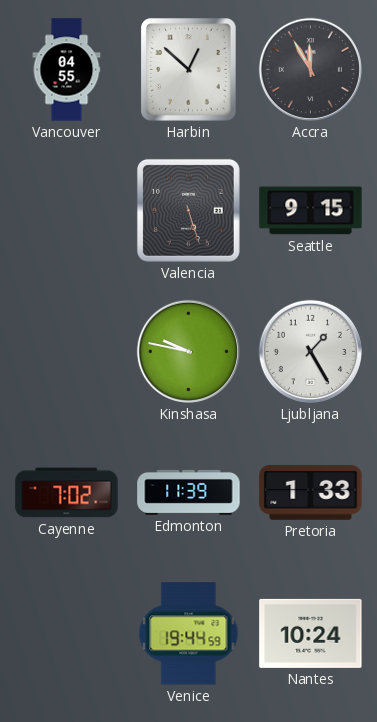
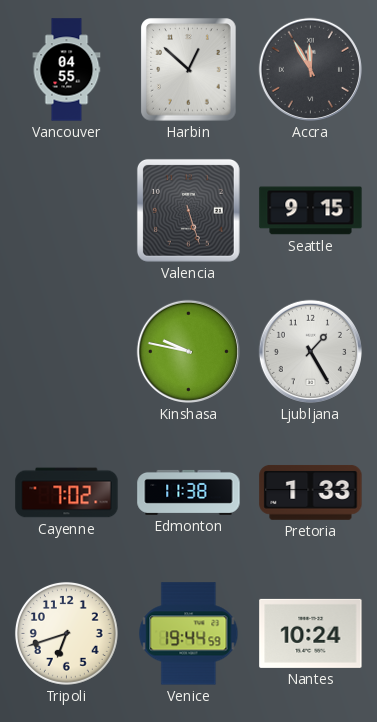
Edmonton: 11:39 -> 11:38
Tripoli: none -> 6:42
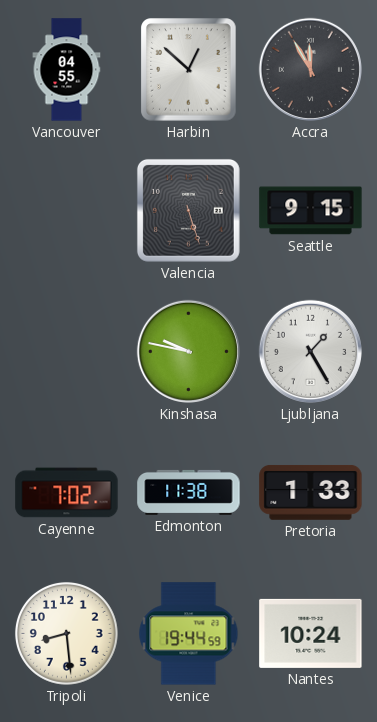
Tripoli: 6:42 -> 8:29
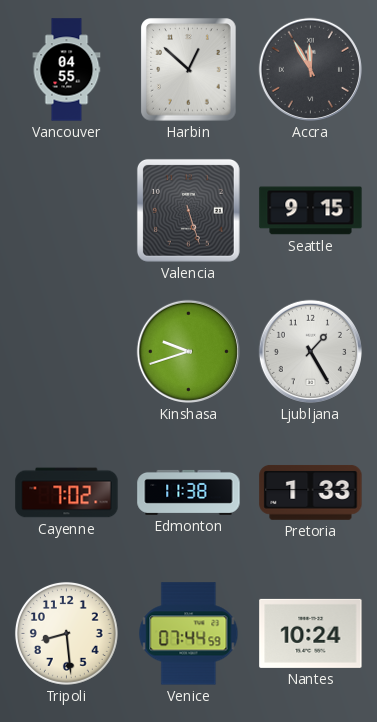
Kinshasa: 9:47 -> 9:42
Venice: 19:44 -> 07:44
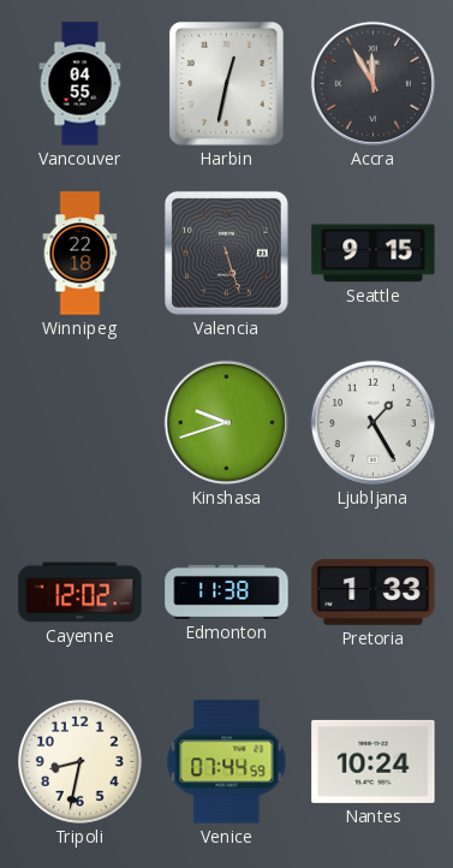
Harbin: 12:52 -> 12:32
Winnipeg: none -> 22:18
Cayenne: 7:02 -> 12:02
Tripoli: 8:29 -> 8:32
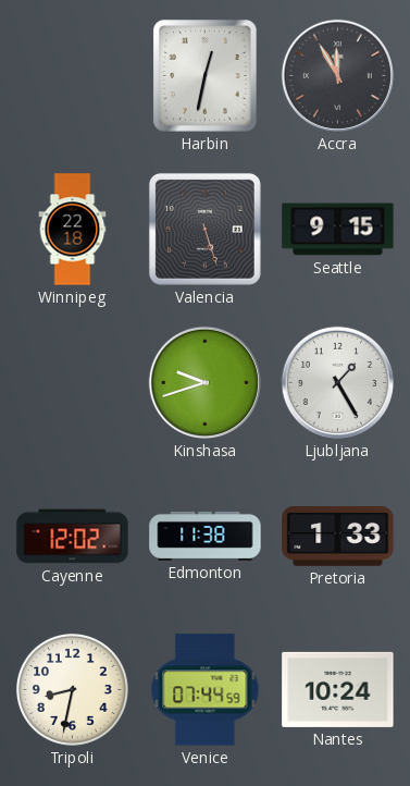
Vancouver: 04:55 -> none
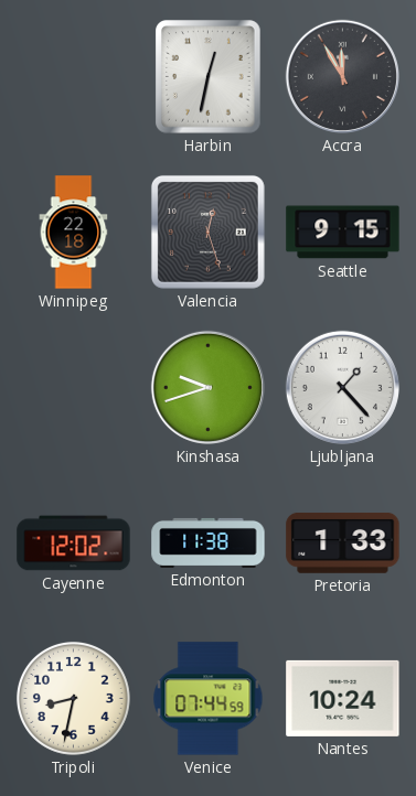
Valencia: 5:27 -> 12:27
Ljubljana: 1:25 -> 1:23
